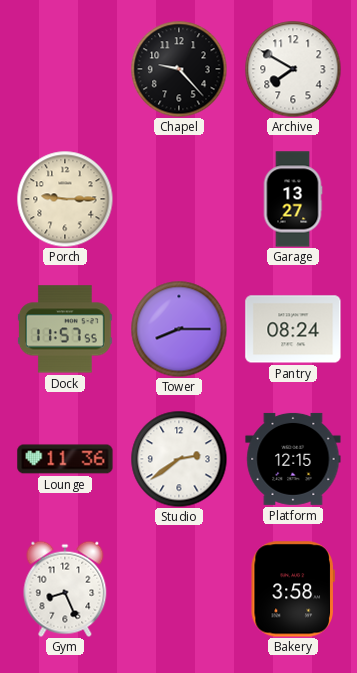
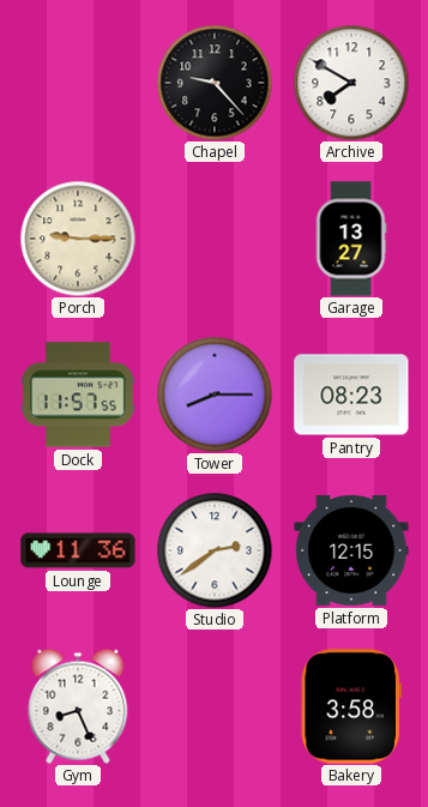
Pantry: 08:24 -> 08:23
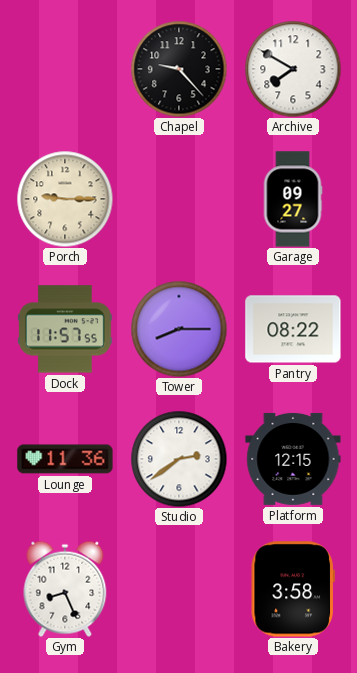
Garage: 13:27 -> 09:27
Pantry: 08:23 -> 08:22
